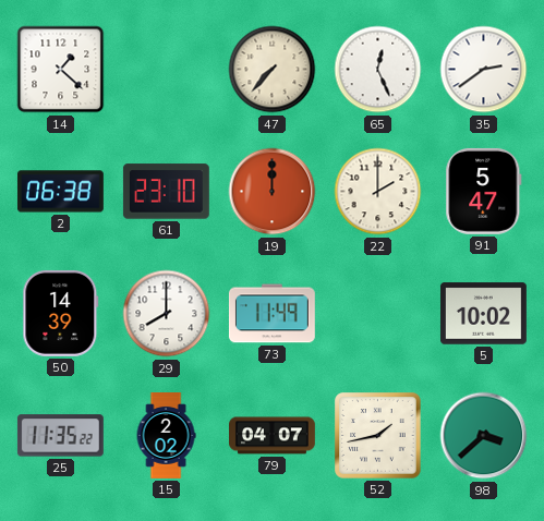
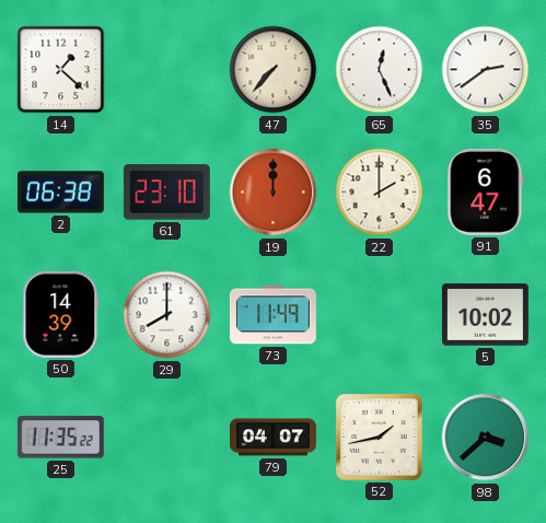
91: 5:47 -> 6:47
15: 2:02 -> none
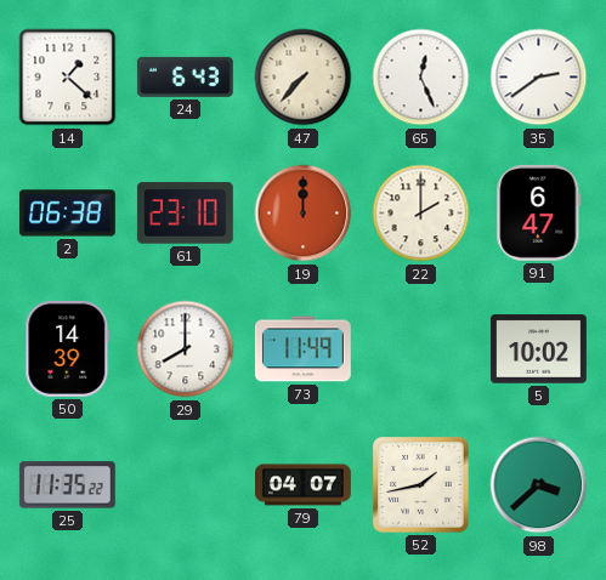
24: none -> 6:43
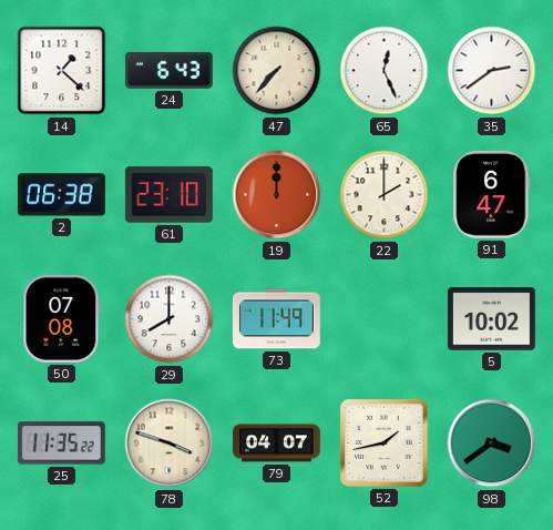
50: 14:39 -> 07:08
78: none -> 3:48
98: 3:38 -> 3:39
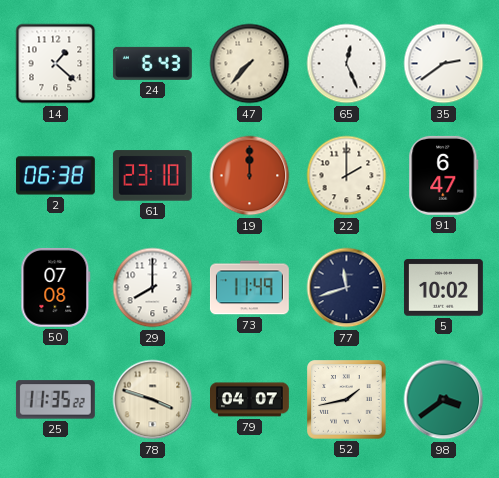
77: none -> 11:42
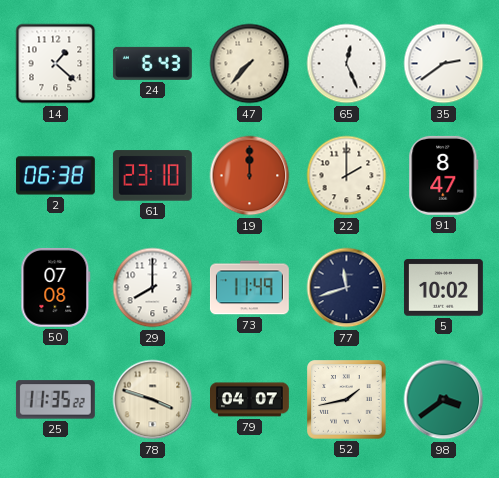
91: 6:47 -> 8:47
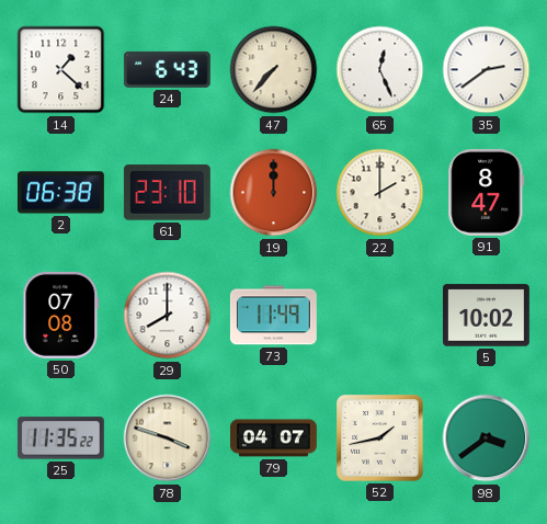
77: 11:42 -> none
